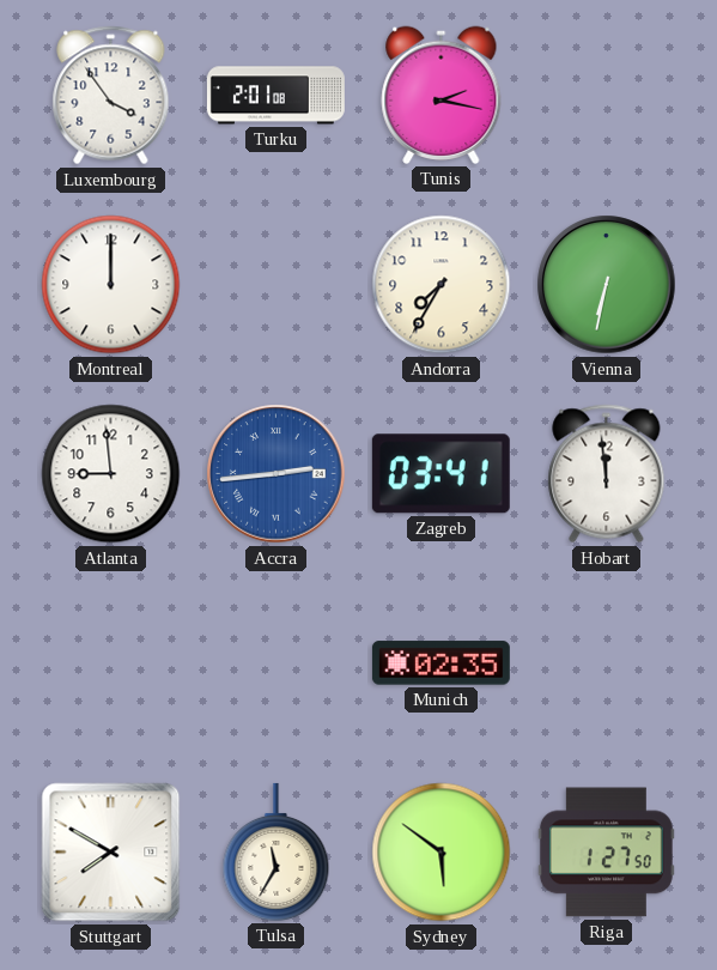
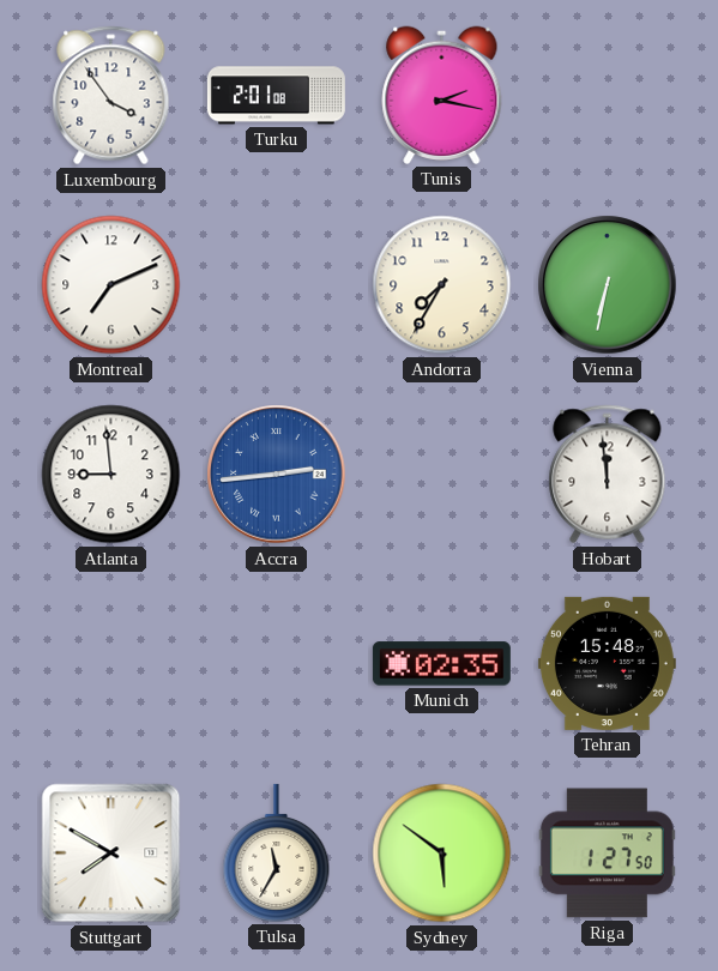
Montreal: 12:00 -> 7:11
Zagreb: 03:41 -> none
Tehran: none -> 15:48
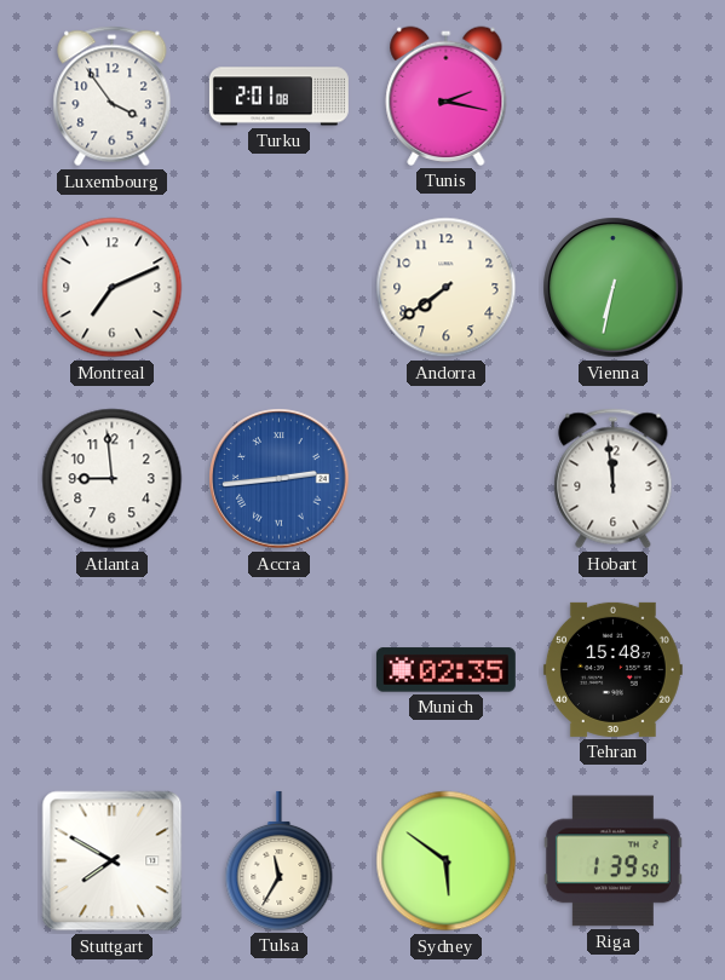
Andorra: 7:35 -> 7:39
Riga: 1:27 -> 1:39
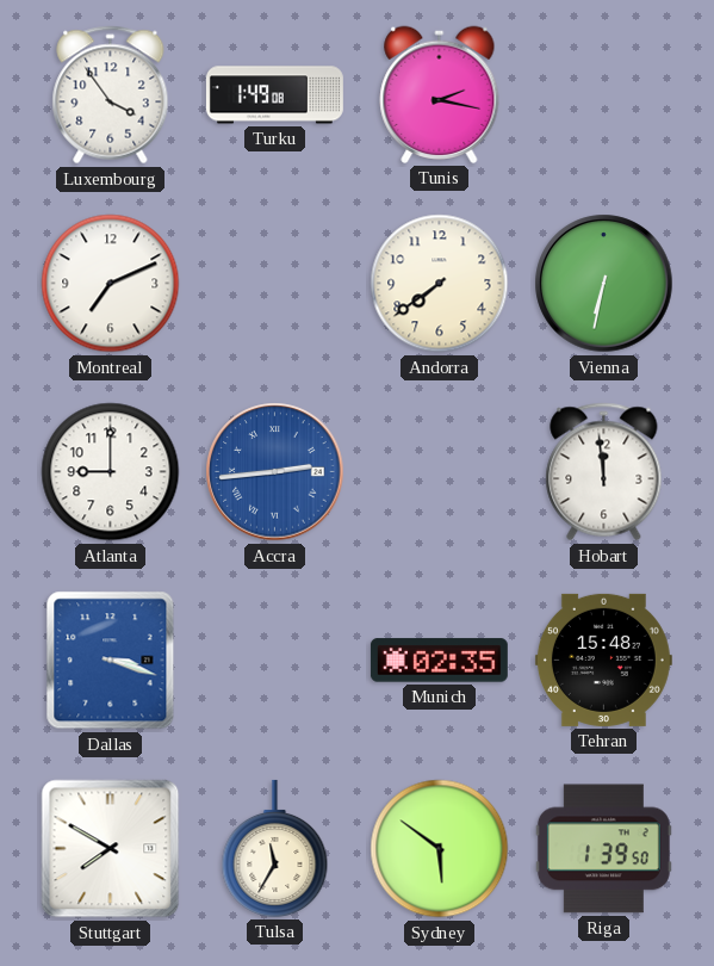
Turku: 2:01 -> 1:49
Atlanta: 8:59 -> 9:00
Dallas: none -> 3:18
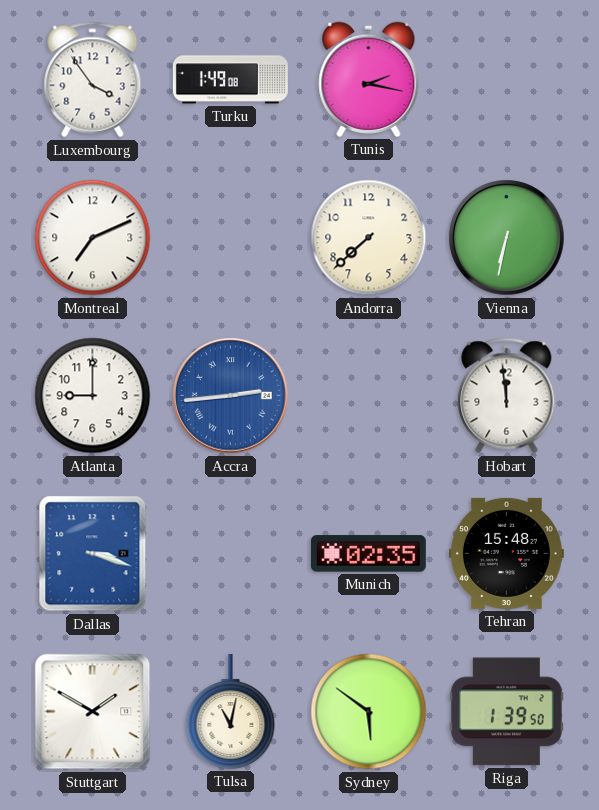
Andorra: 7:39 -> 7:38
Stuttgart: 7:50 -> 1:50
Tulsa: 11:35 -> 11:02
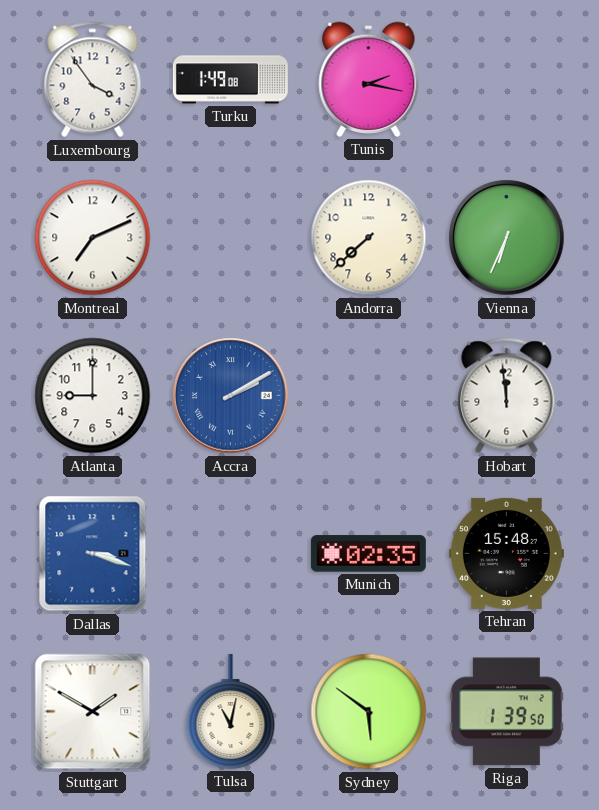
Vienna: 6:32 -> 6:34
Accra: 2:44 -> 2:10
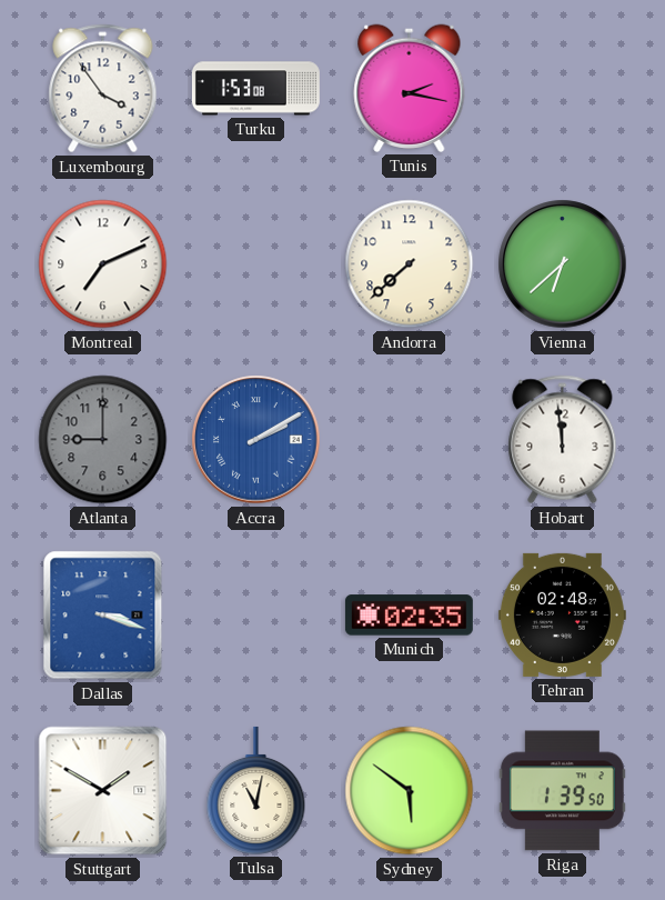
Turku: 1:49 -> 1:53
Vienna: 6:34 -> 6:38
Atlanta dial: white -> grey
Tehran: 15:48 -> 02:48
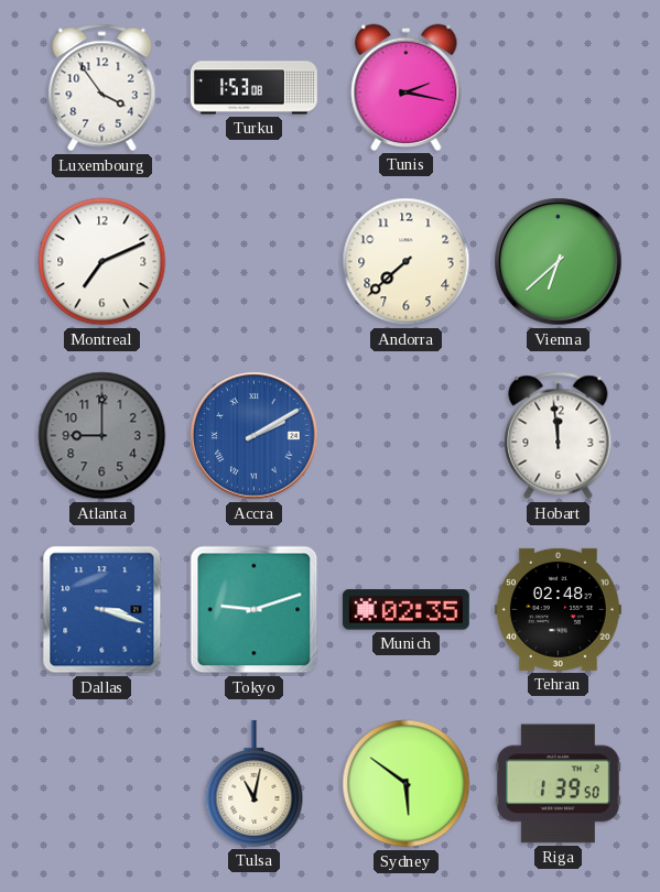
Tokyo: none -> 9:12
Stuttgart: 1:50 -> none
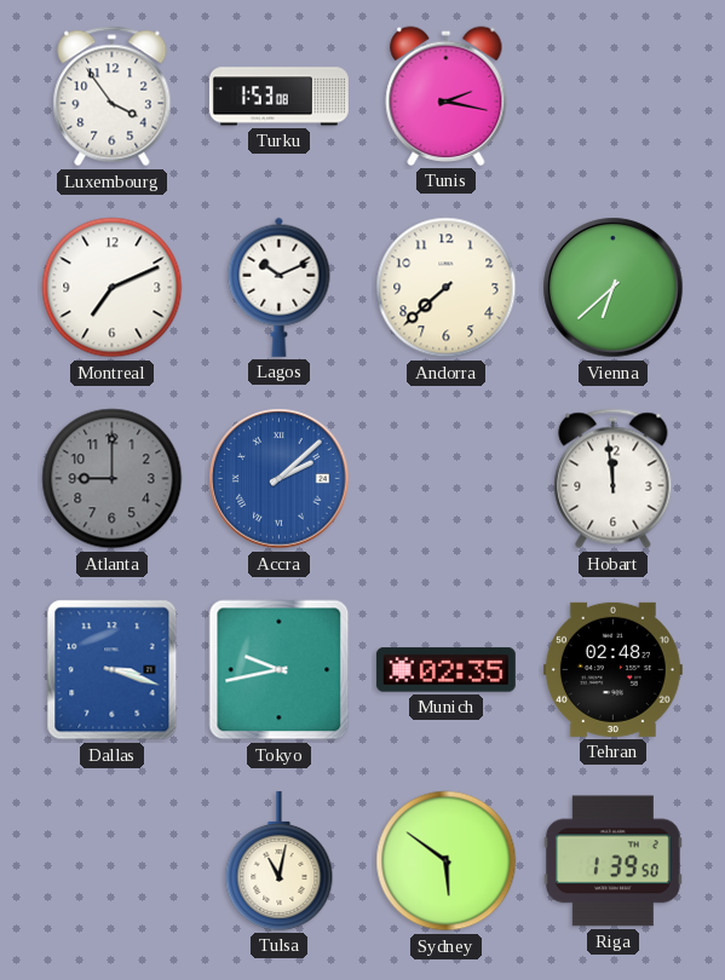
Lagos: none -> 10:11
Accra: 2:10 -> 2:08
Tokyo: 9:12 -> 9:43
